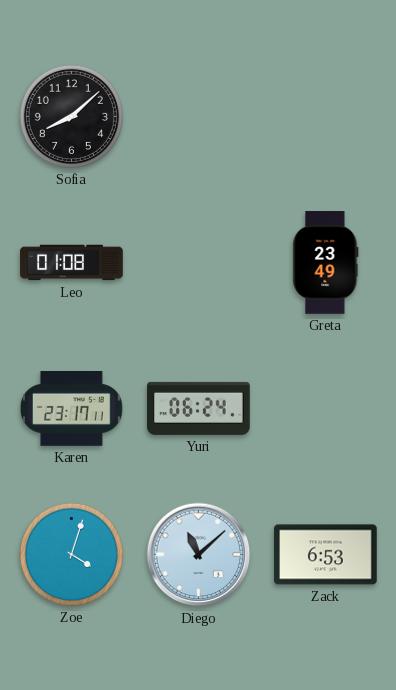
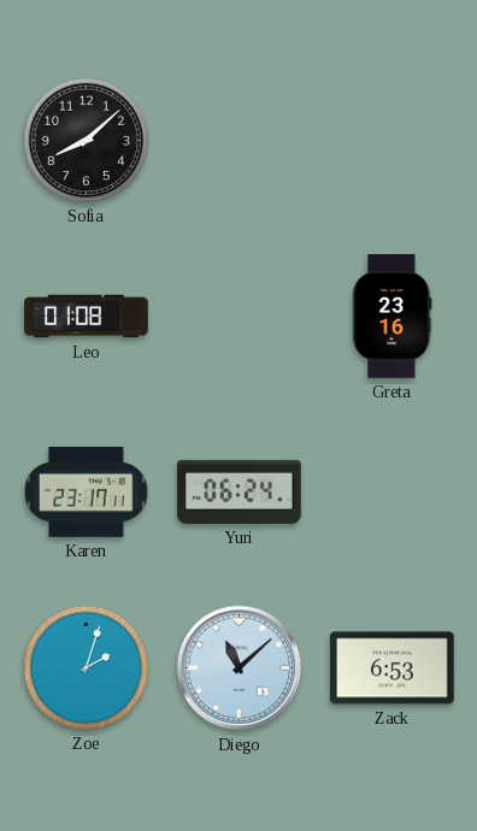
Greta: 23:49 -> 23:16
Zoe: 4:03 -> 2:03
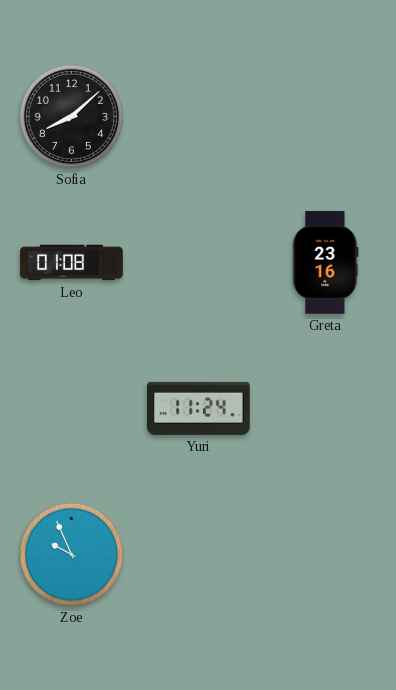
Karen: 23:17 -> none
Yuri: 06:24 -> 11:24
Zoe: 2:03 -> 9:56
Diego: 11:08 -> none
Zack: 6:53 -> none
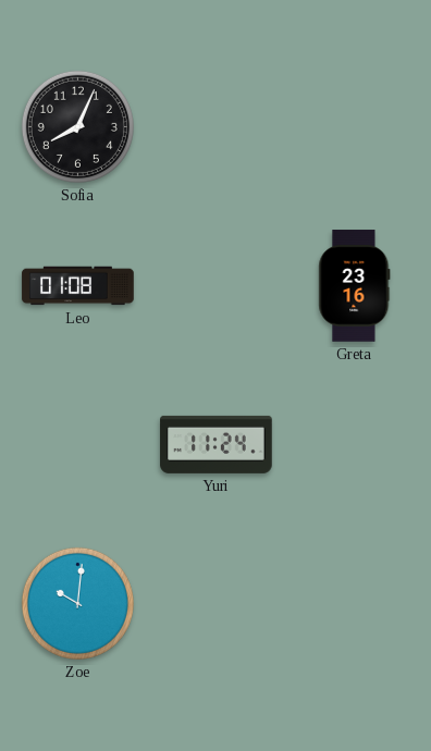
Sofia: 8:08 -> 8:04
Zoe: 9:56 -> 10:01
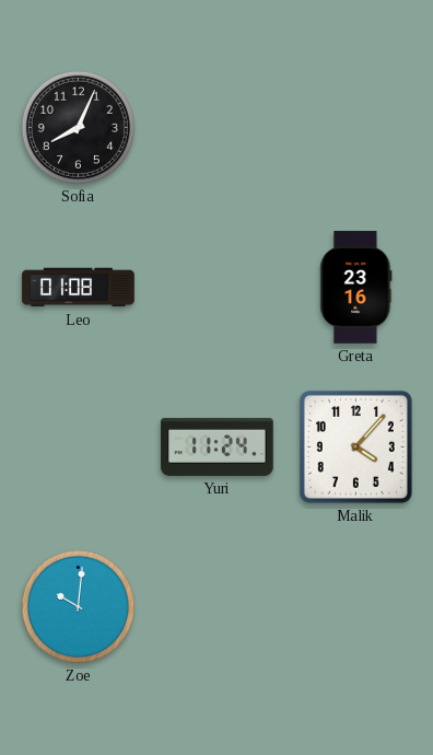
Malik: none -> 4:07
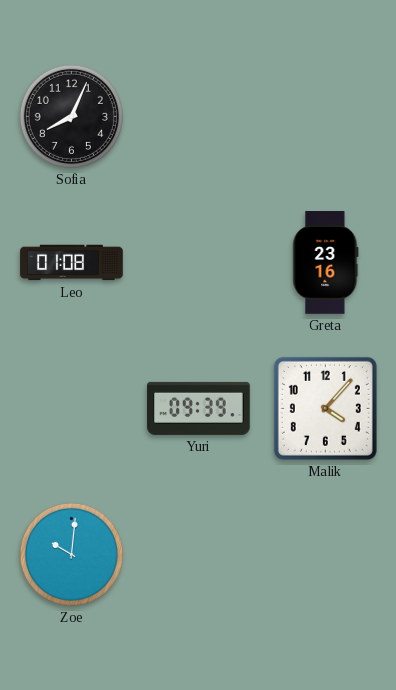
Yuri: 11:24 -> 09:39
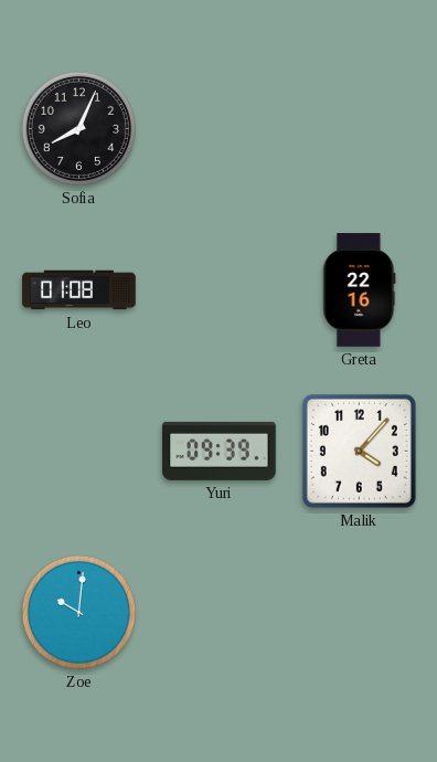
Greta: 23:16 -> 22:16
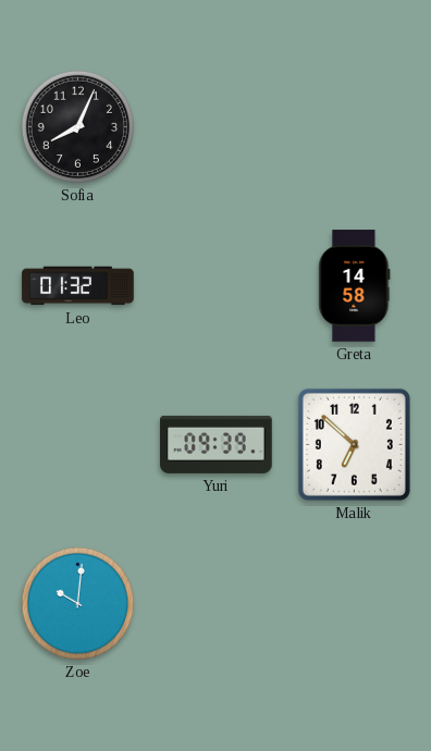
Leo: 01:08 -> 01:32
Greta: 22:16 -> 14:58
Malik: 4:07 -> 6:52
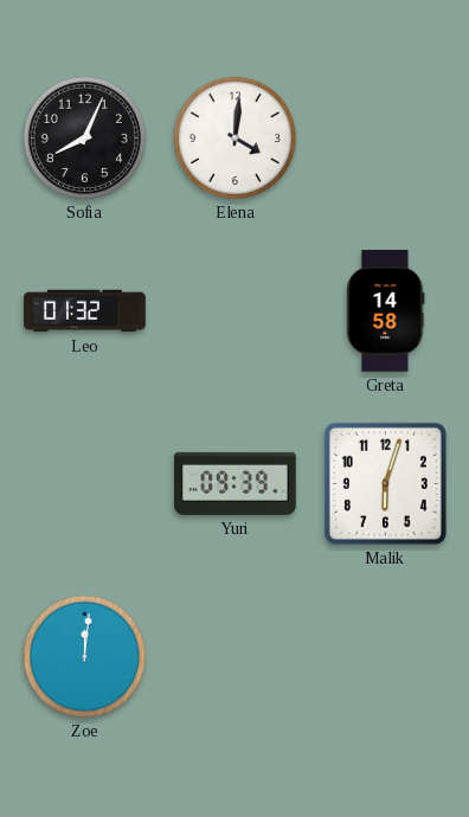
Elena: none -> 4:01
Malik: 6:52 -> 6:03
Zoe: 10:01 -> 12:01
